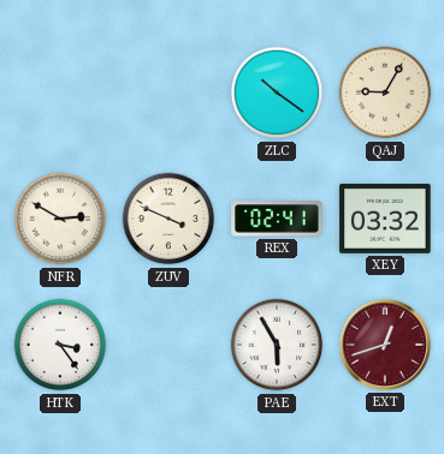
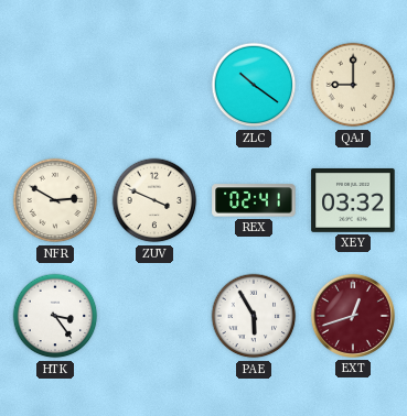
QAJ: 9:05 -> 9:00
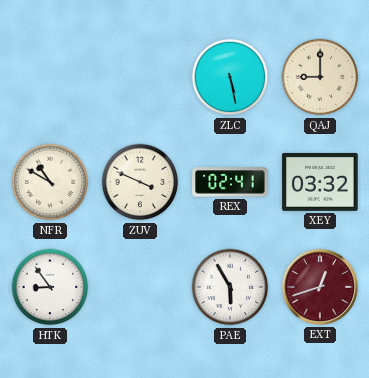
ZLC: 10:21 -> 5:28
NFR: 2:50 -> 10:50
HTK: 3:24 -> 8:54
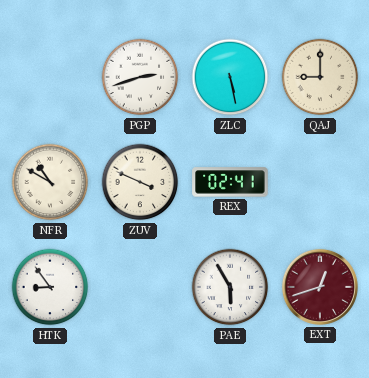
PGP: none -> 2:42
XEY: 03:32 -> none
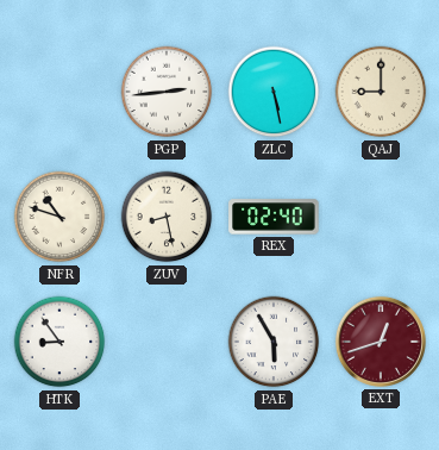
PGP: 2:42 -> 2:44
NFR: 10:50 -> 10:48
ZUV: 3:49 -> 8:28
REX: 02:41 -> 02:40
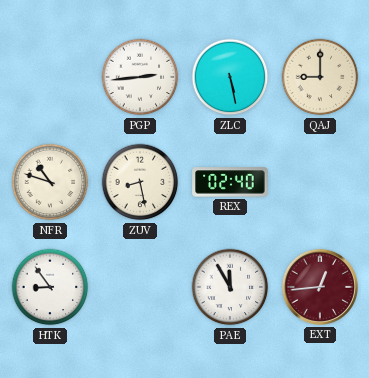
PAE: 5:55 -> 11:55
EXT: 12:42 -> 12:44
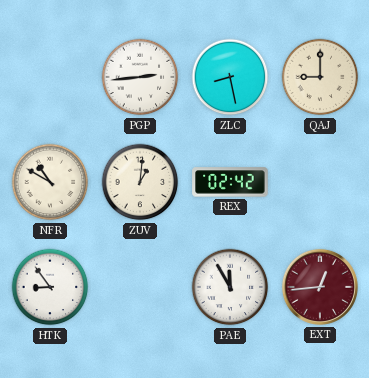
ZLC: 5:28 -> 8:28
NFR: 10:48 -> 10:50
ZUV: 8:28 -> 1:01
REX: 02:40 -> 02:42
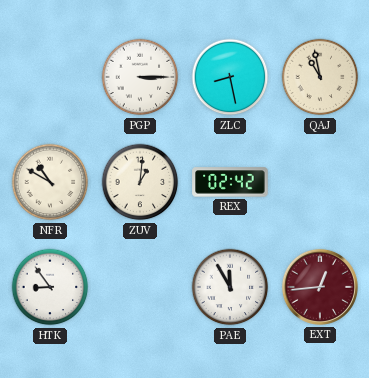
PGP: 2:44 -> 3:15
QAJ: 9:00 -> 10:58
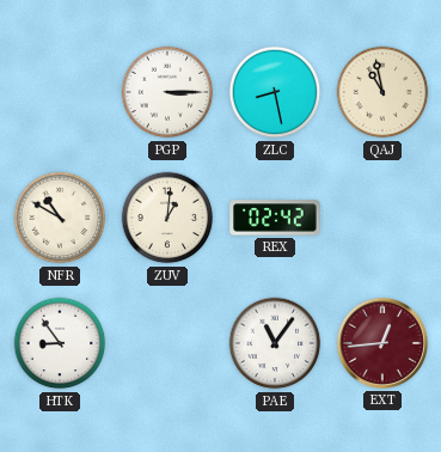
PAE: 11:55 -> 11:06
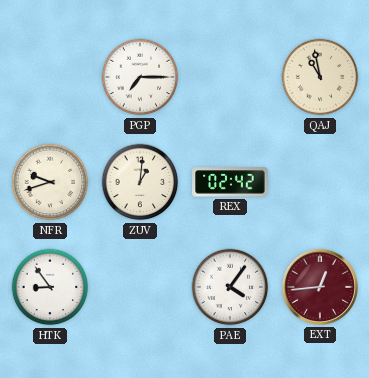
PGP: 3:15 -> 7:15
ZLC: 8:28 -> none
NFR: 10:50 -> 9:42
PAE: 11:06 -> 4:06
